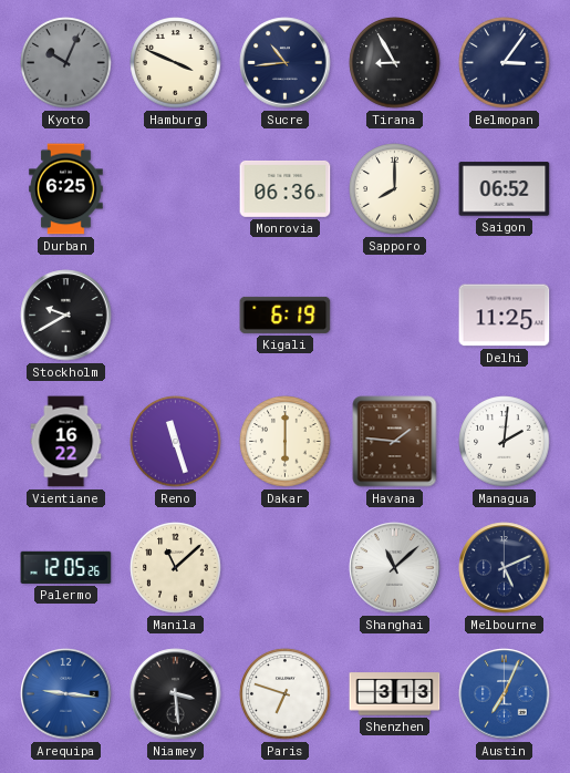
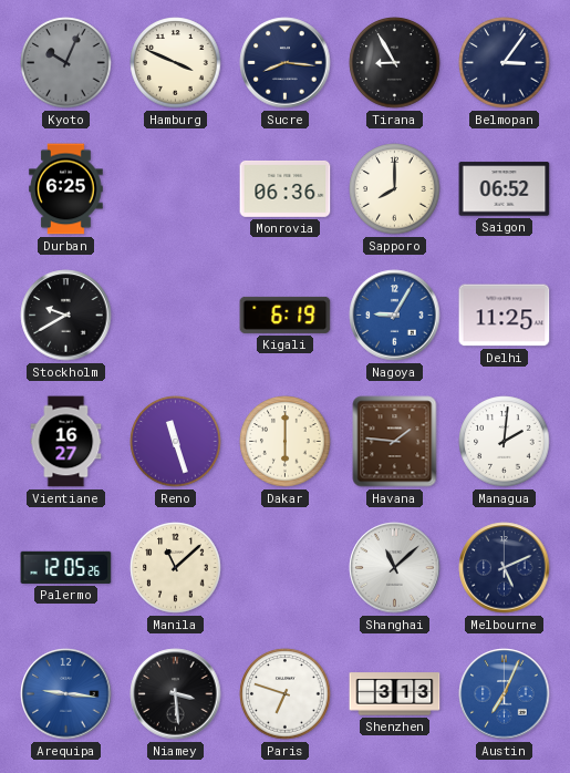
Sucre: 10:44 -> 8:16
Nagoya: none -> 9:05
Vientiane: 16:22 -> 16:27
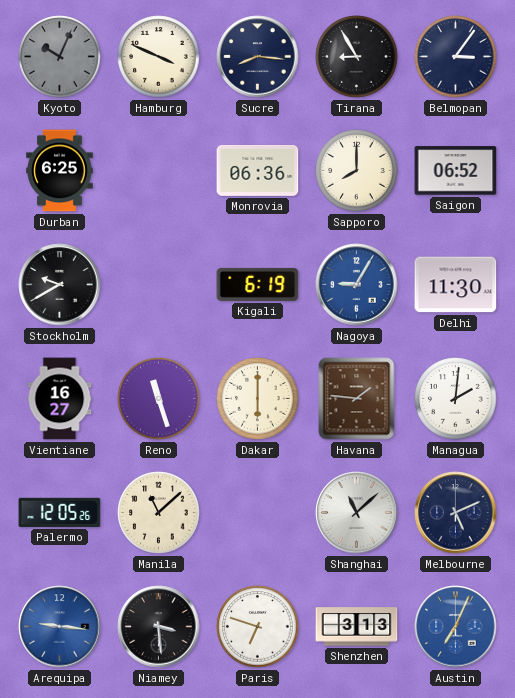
Delhi: 11:25 -> 11:30
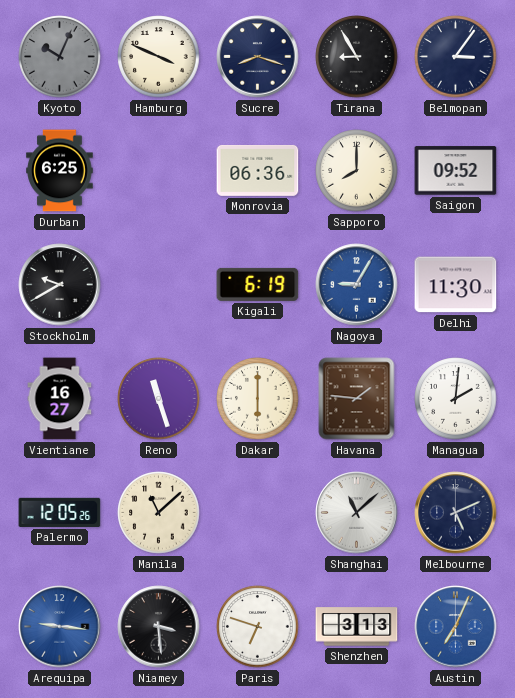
Sucre: 8:16 -> 8:18
Saigon: 06:52 -> 09:52
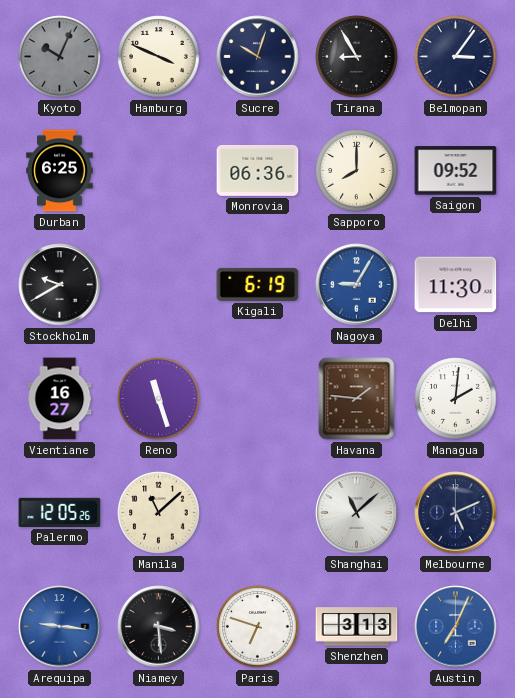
Sucre: 8:18 -> 10:03
Dakar: 6:00 -> none
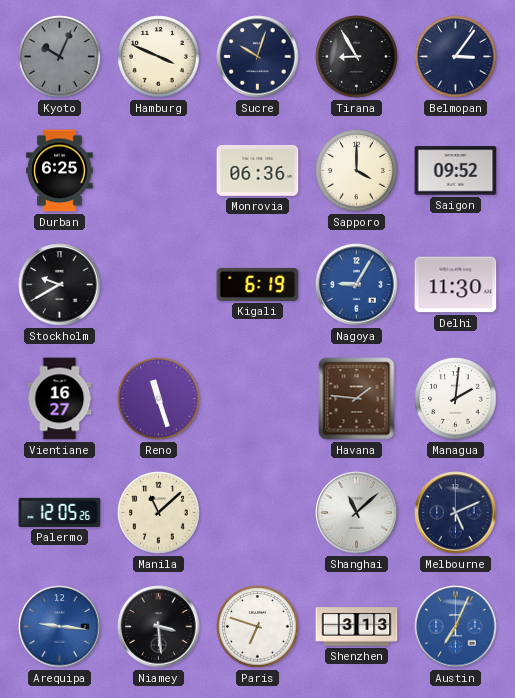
Sapporo: 8:00 -> 4:00
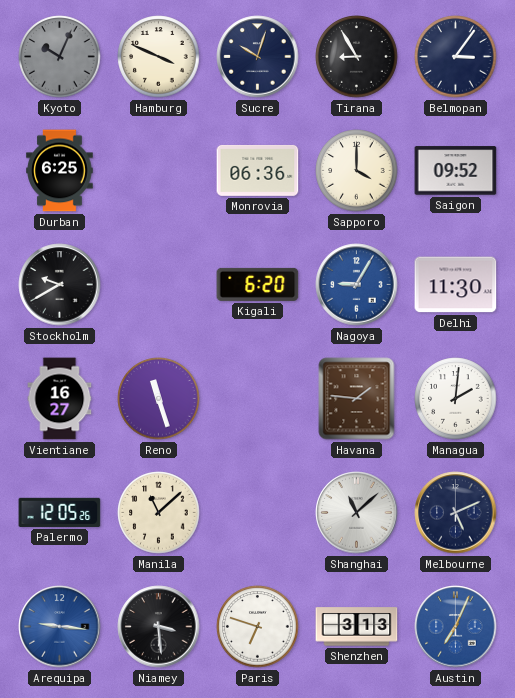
Kigali: 6:19 -> 6:20
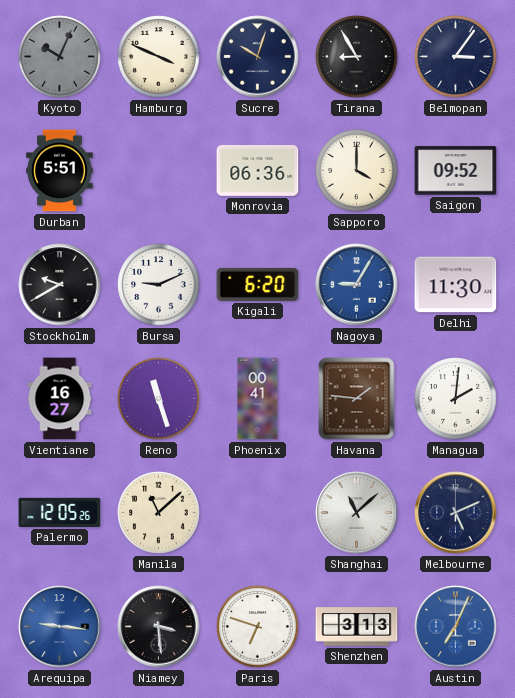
Durban: 6:25 -> 5:51
Bursa: none -> 9:11
Phoenix: none -> 00:41
